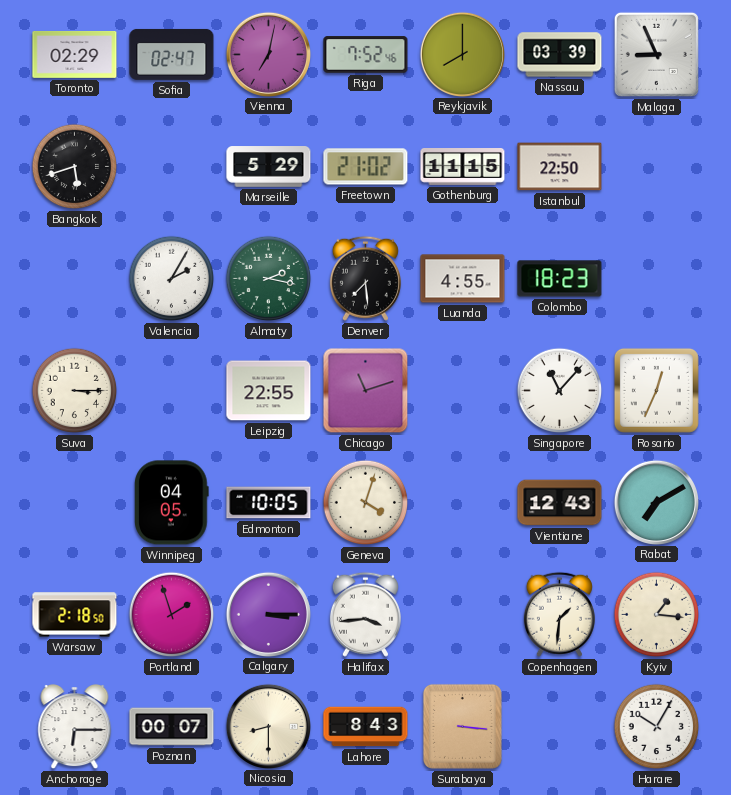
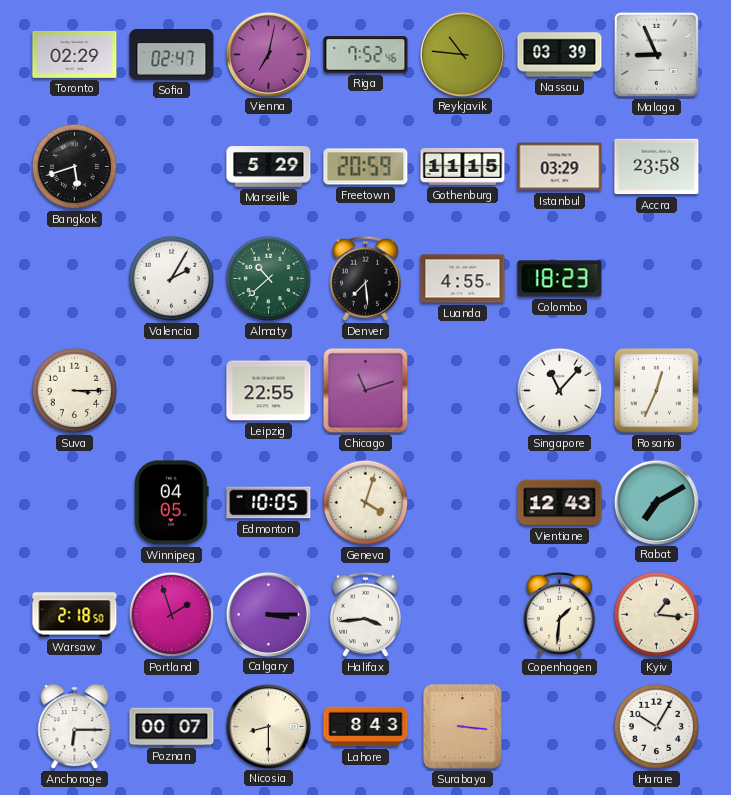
Reykjavik: 8:00 -> 10:46
Freetown: 21:02 -> 20:59
Istanbul: 22:50 -> 03:29
Accra: none -> 23:58
Almaty: 2:17 -> 10:38
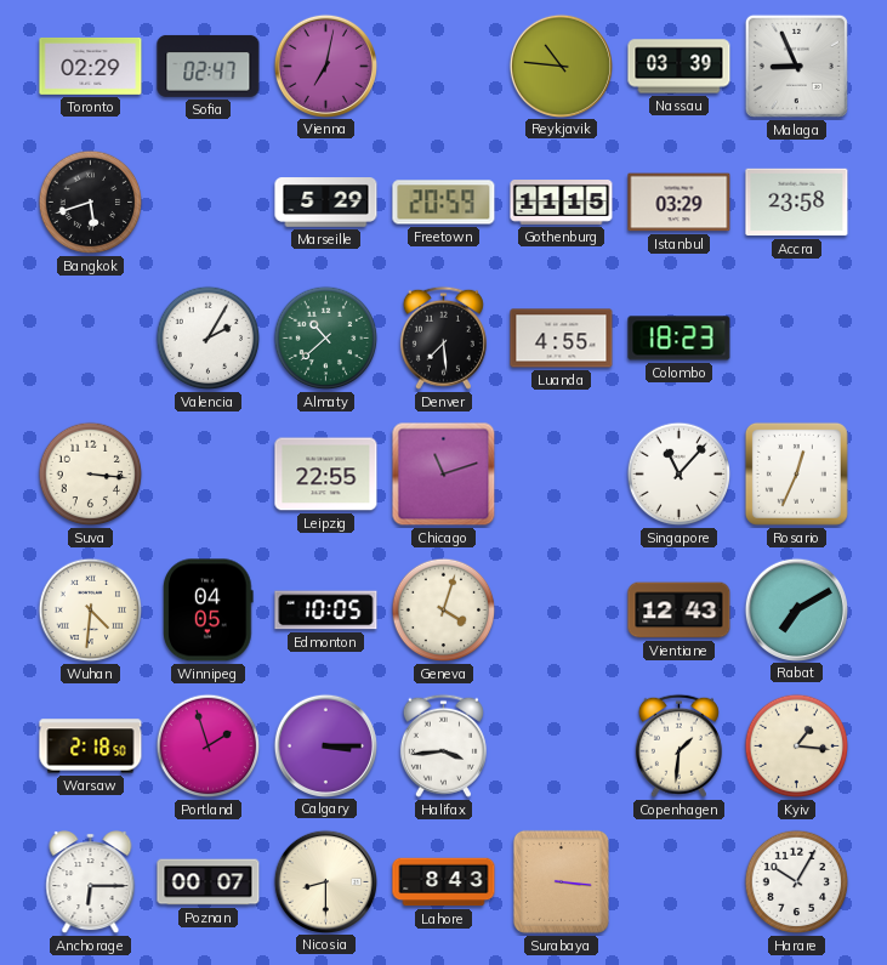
Riga: 7:52 -> none
Suva: 3:15 -> 3:16
Wuhan: none -> 4:31
